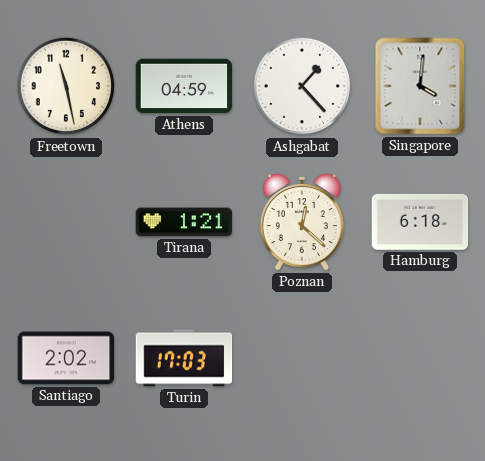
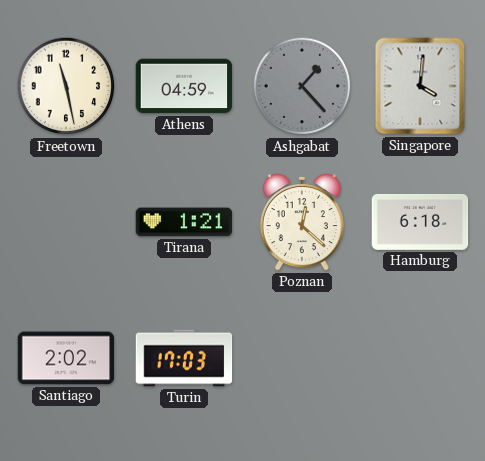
Ashgabat dial: white -> grey
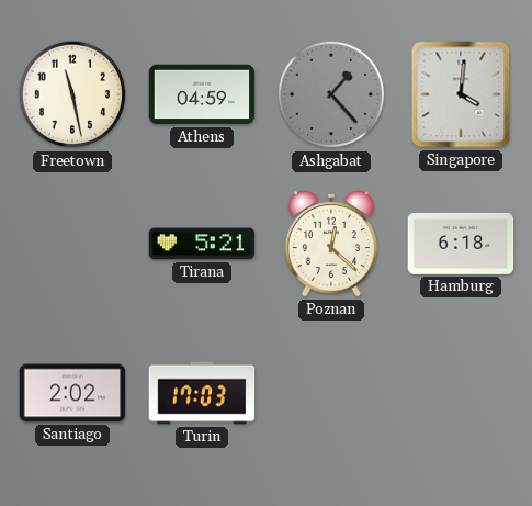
Tirana: 1:21 -> 5:21
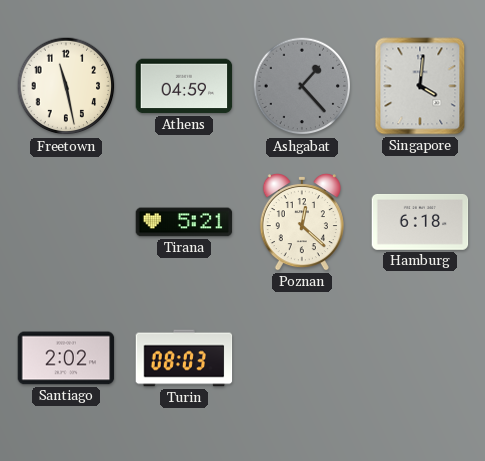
Turin: 17:03 -> 08:03
